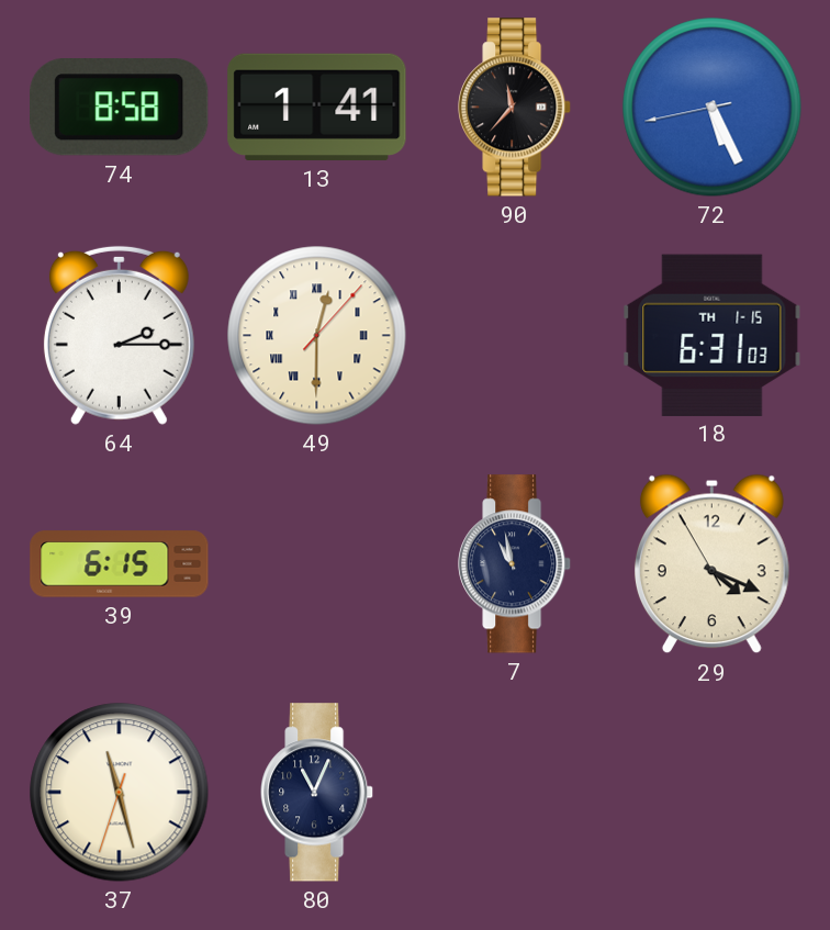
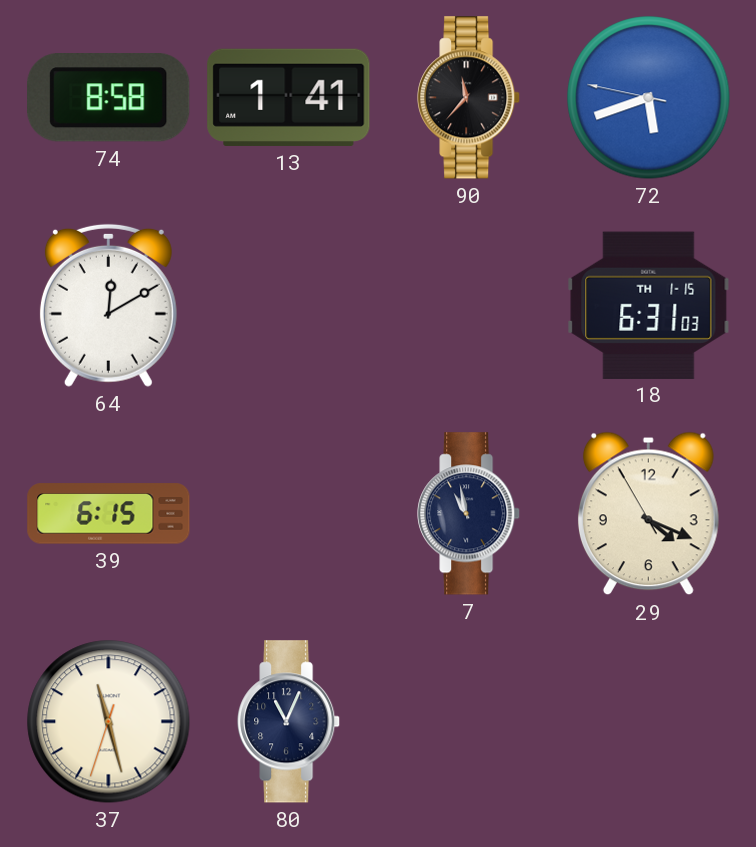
72: 5:25 -> 5:41
64: 2:15 -> 12:10
49: 12:30 -> none
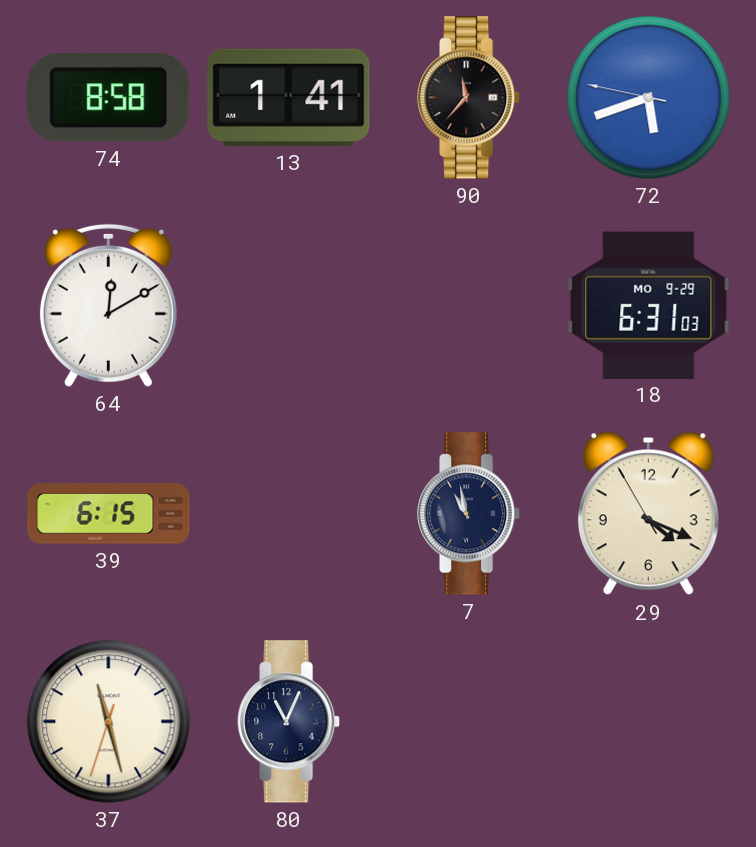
18 date: TH 1-15 -> MO 9-29
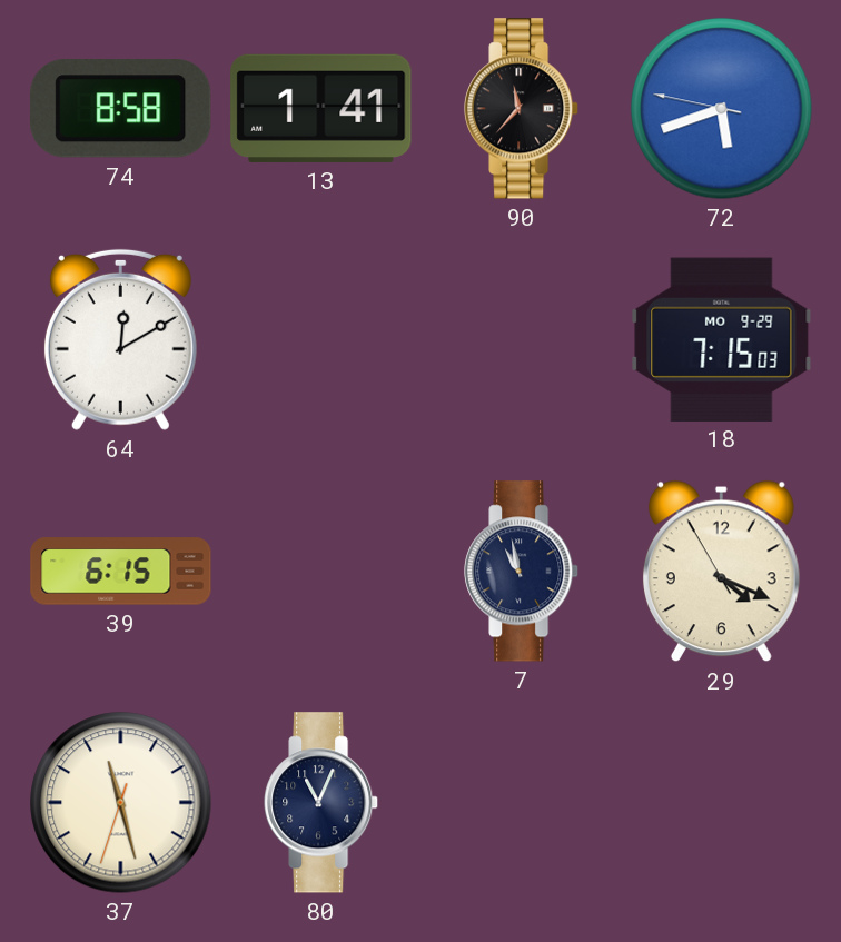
18: 6:31 -> 7:15
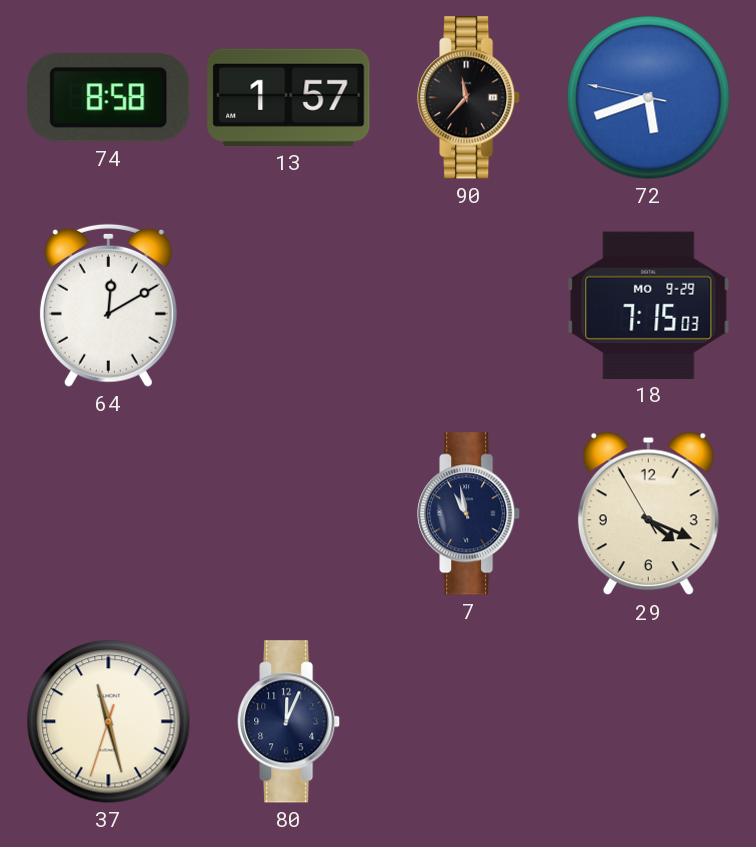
13: 1:41 -> 1:57
39: 6:15 -> none
80: 11:04 -> 12:04
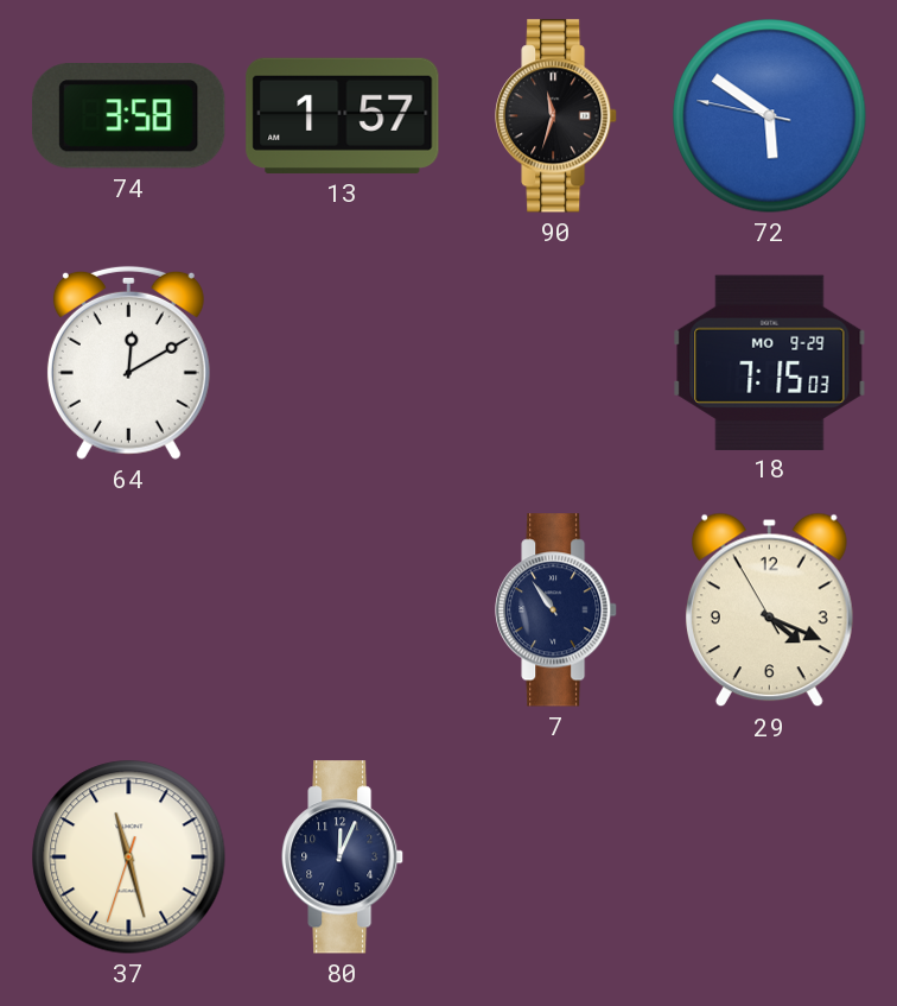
74: 8:58 -> 3:58
90: 11:37 -> 11:33
72: 5:41 -> 5:50
7: 10:58 -> 10:54
